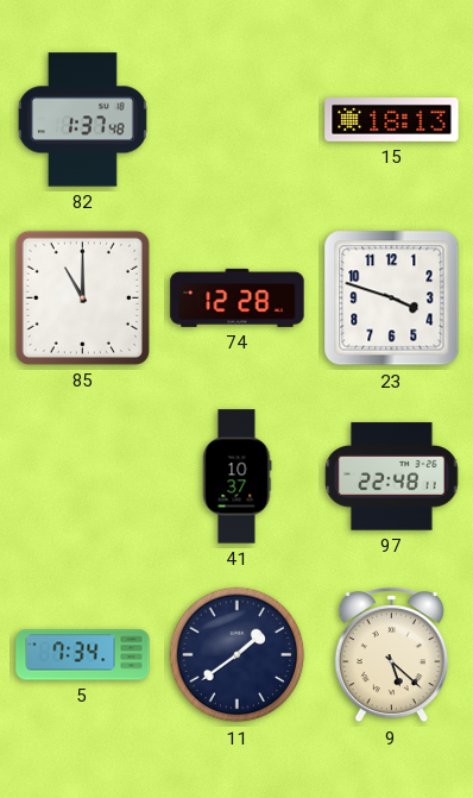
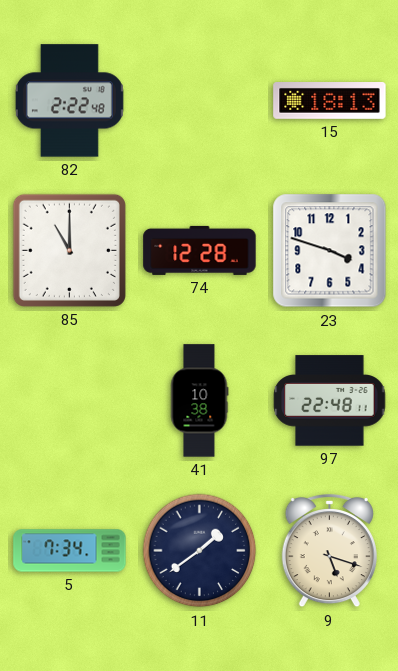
82: 1:37 -> 2:22
41: 10:37 -> 10:38
9: 5:22 -> 5:18
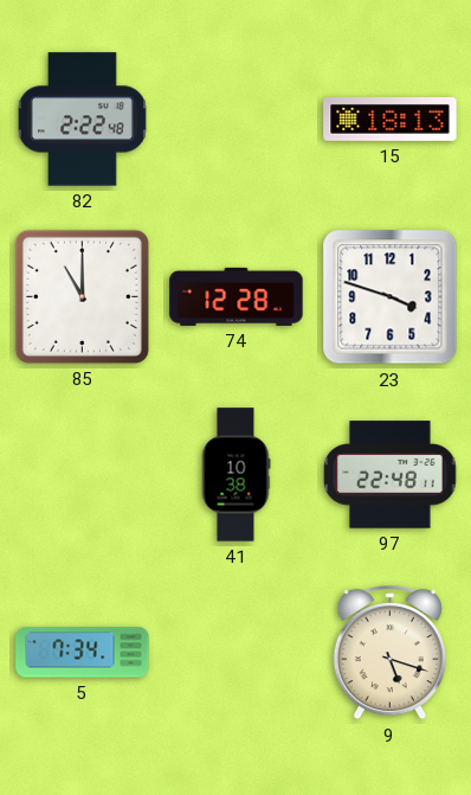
11: 1:39 -> none
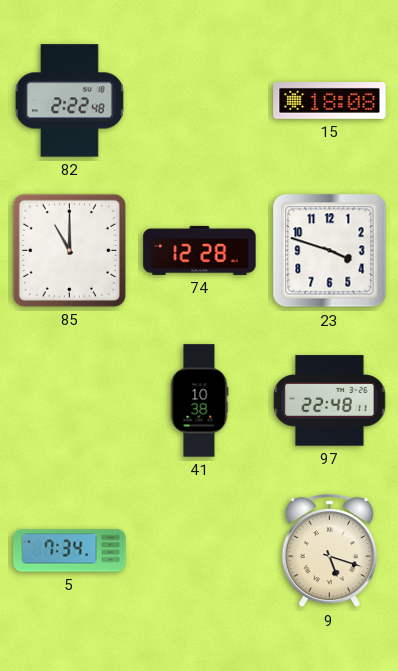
15: 18:13 -> 18:08
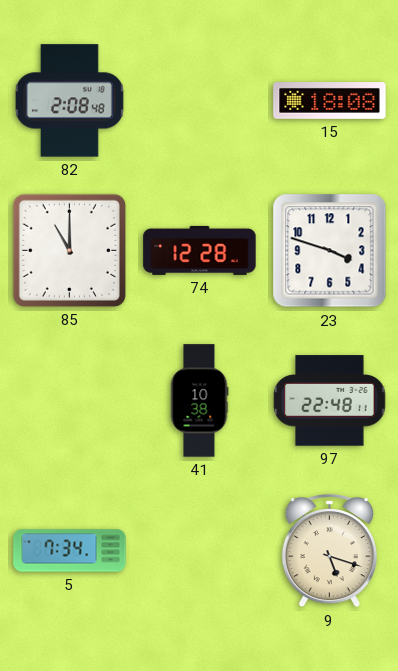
82: 2:22 -> 2:08
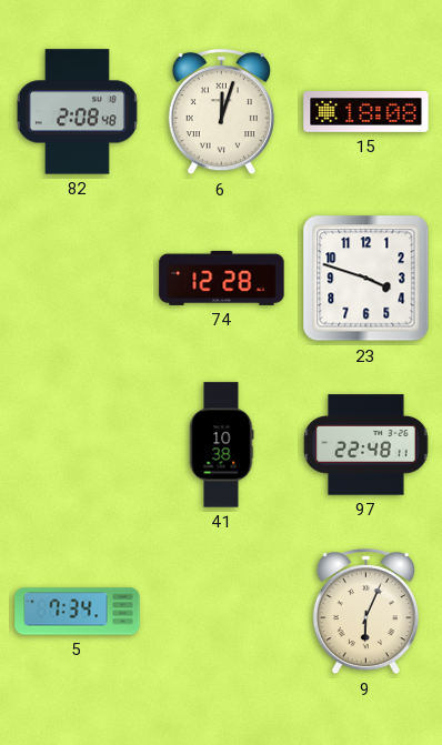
6: none -> 12:03
85: 11:00 -> none
9: 5:18 -> 6:04
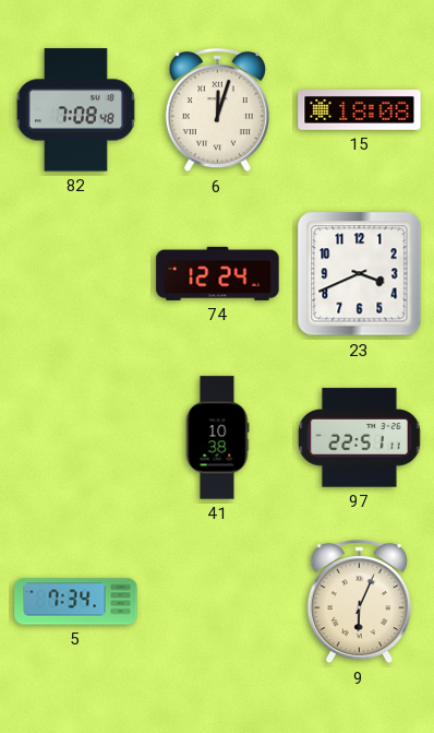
82: 2:08 -> 7:08
74: 12:28 -> 12:24
23: 3:48 -> 3:41
97: 22:48 -> 22:51
